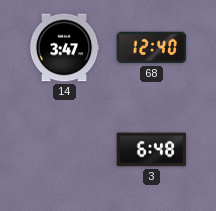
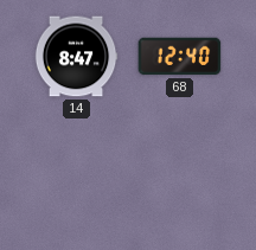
14: 3:47 -> 8:47
3: 6:48 -> none
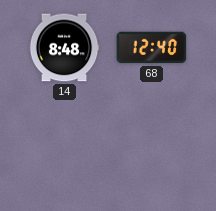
14: 8:47 -> 8:48
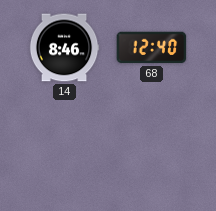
14: 8:48 -> 8:46
